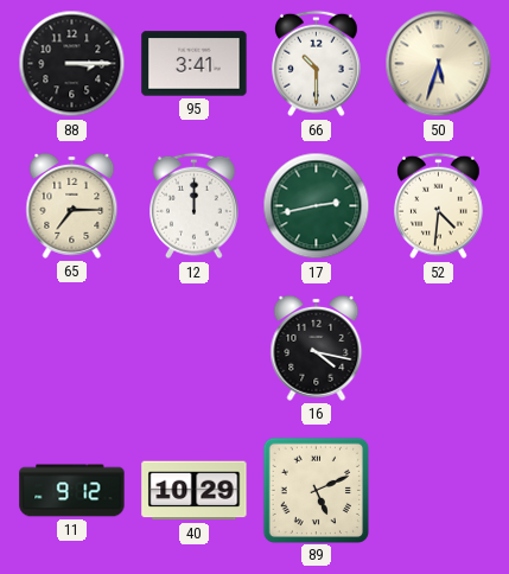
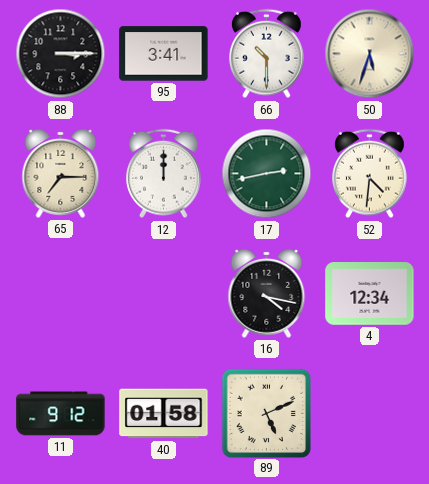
4: none -> 12:34
40: 10:29 -> 01:58
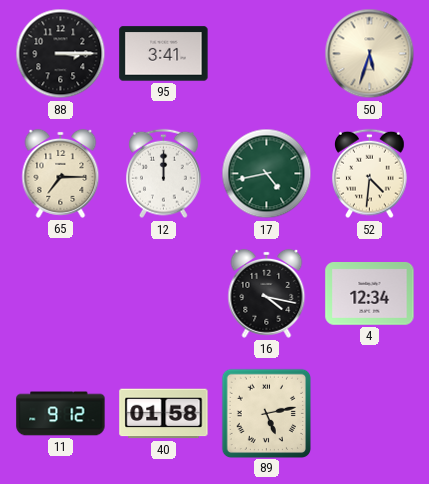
66: 10:30 -> none
17: 2:43 -> 4:43
89: 5:11 -> 5:13
